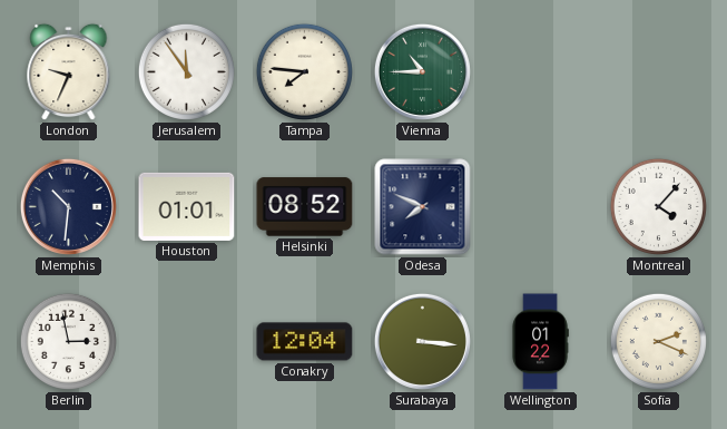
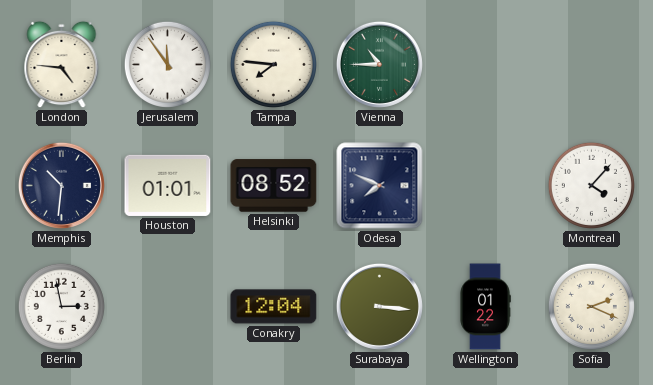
London: 9:34 -> 4:46
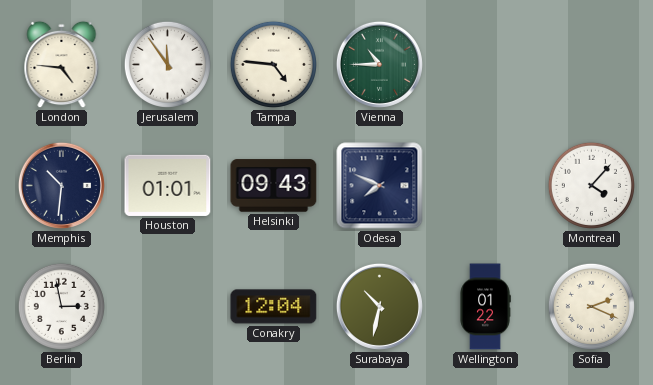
Tampa: 7:46 -> 4:46
Helsinki: 08:52 -> 09:43
Surabaya: 3:16 -> 10:32
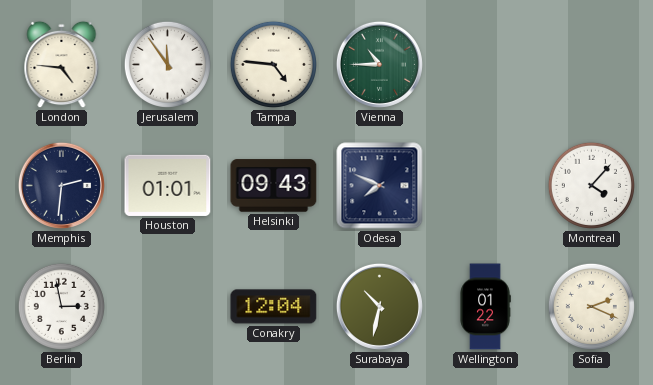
Memphis: 10:31 -> 2:31
